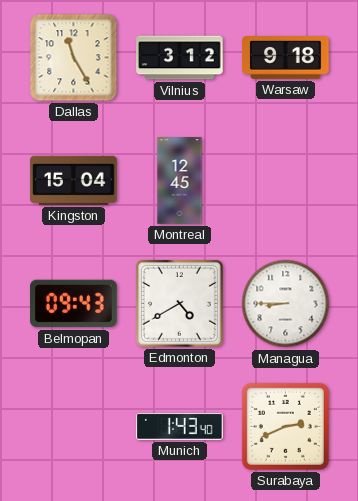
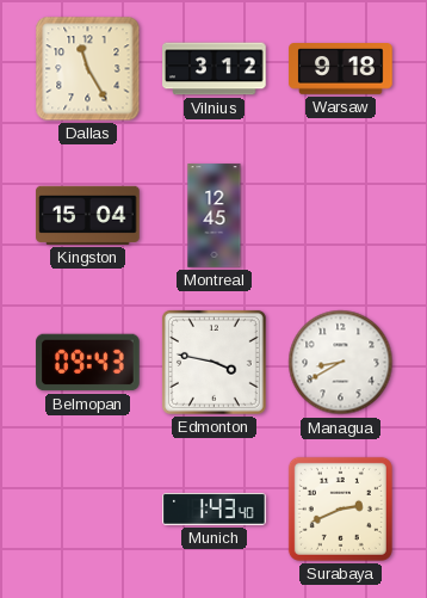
Edmonton: 4:40 -> 3:47
Managua: 8:45 -> 8:40
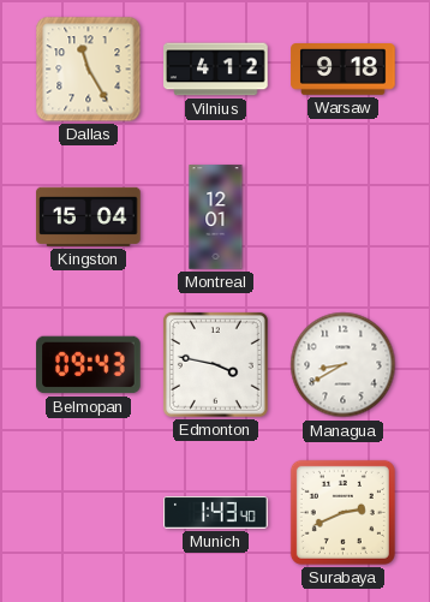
Vilnius: 3:12 -> 4:12
Montreal: 12:45 -> 12:01
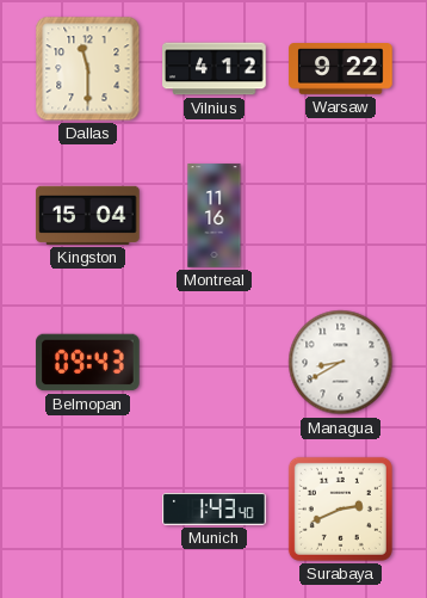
Dallas: 11:25 -> 11:30
Warsaw: 9:18 -> 9:22
Montreal: 12:01 -> 11:16
Edmonton: 3:47 -> none
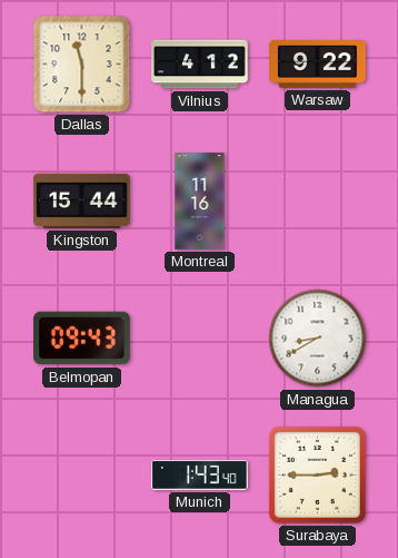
Kingston: 15:04 -> 15:44
Surabaya: 2:41 -> 2:45
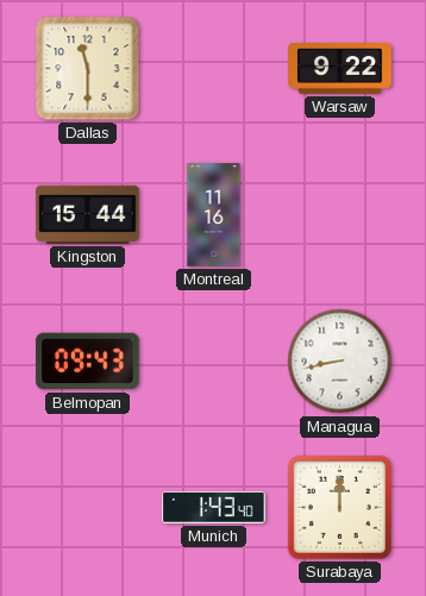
Vilnius: 4:12 -> none
Managua: 8:40 -> 8:43
Surabaya: 2:45 -> 12:00
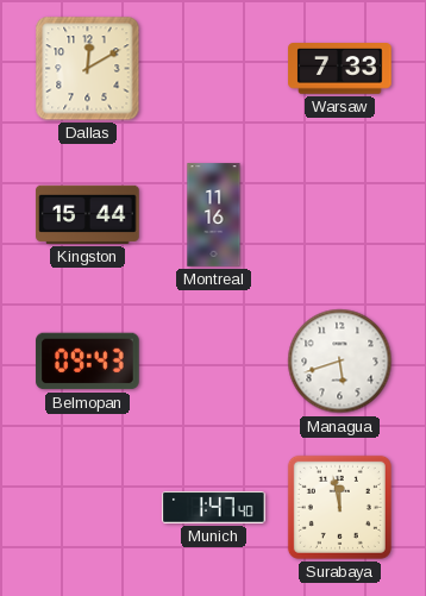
Dallas: 11:30 -> 12:10
Warsaw: 9:22 -> 7:33
Managua: 8:43 -> 5:42
Munich: 1:43 -> 1:47
Surabaya: 12:00 -> 11:58
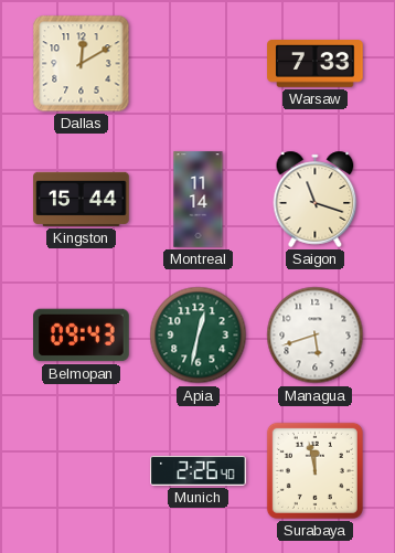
Montreal: 11:16 -> 11:14
Saigon: none -> 11:18
Apia: none -> 12:32
Munich: 1:47 -> 2:26
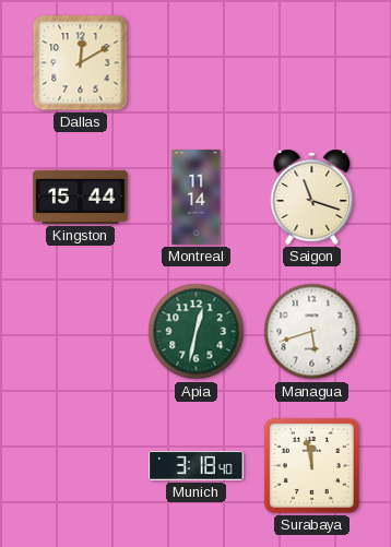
Warsaw: 7:33 -> none
Belmopan: 09:43 -> none
Munich: 2:26 -> 3:18
